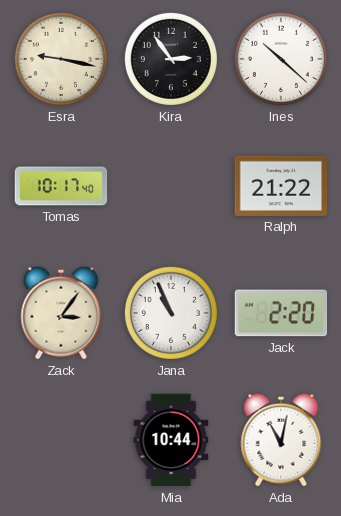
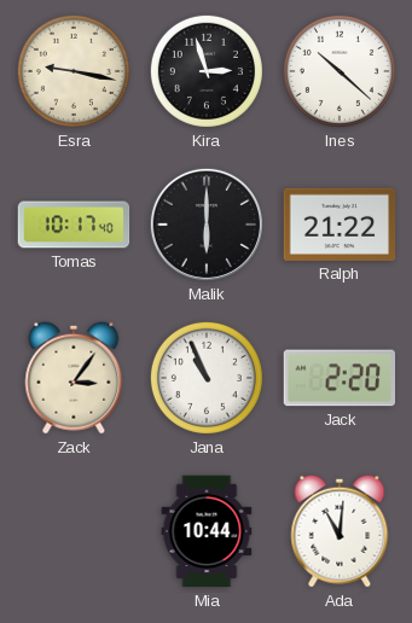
Kira: 2:54 -> 2:57
Malik: none -> 6:00
Ada: 11:02 -> 11:01
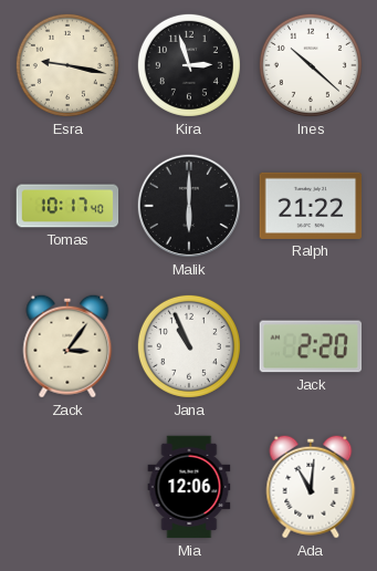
Mia: 10:44 -> 12:06
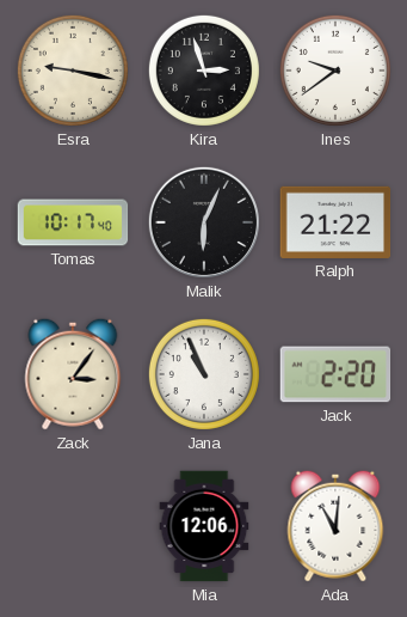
Ines: 10:22 -> 9:39
Malik: 6:00 -> 6:04
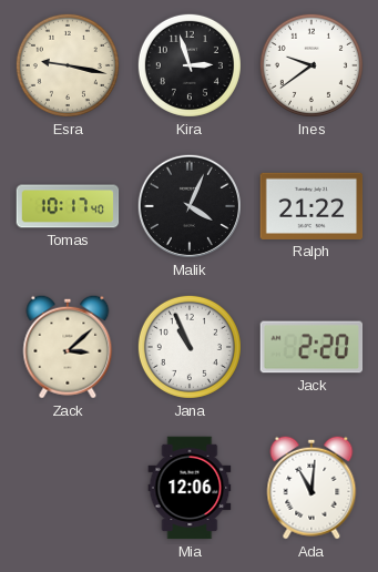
Malik: 6:04 -> 4:04
Zack: 3:06 -> 3:08
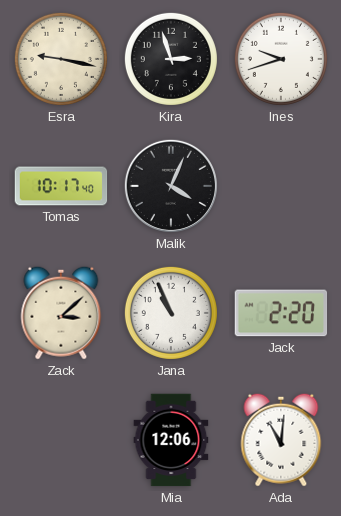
Ines: 9:39 -> 9:42
Ralph: 21:22 -> none
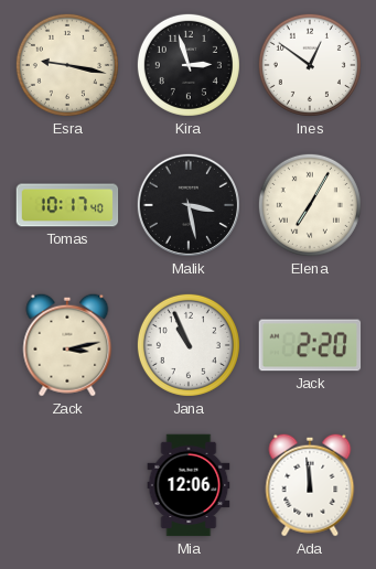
Ines: 9:42 -> 12:51
Malik: 4:04 -> 3:28
Elena: none -> 7:05
Zack: 3:08 -> 3:13
Ada: 11:01 -> 11:59
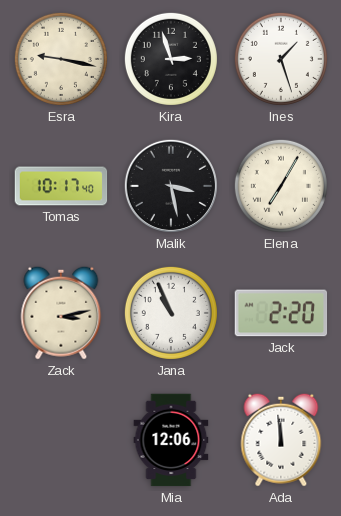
Ines: 12:51 -> 1:27
